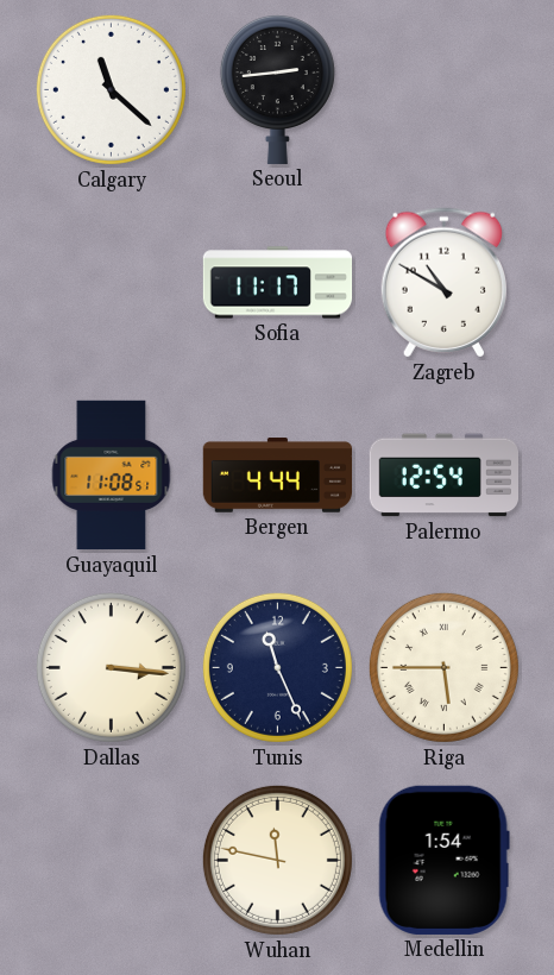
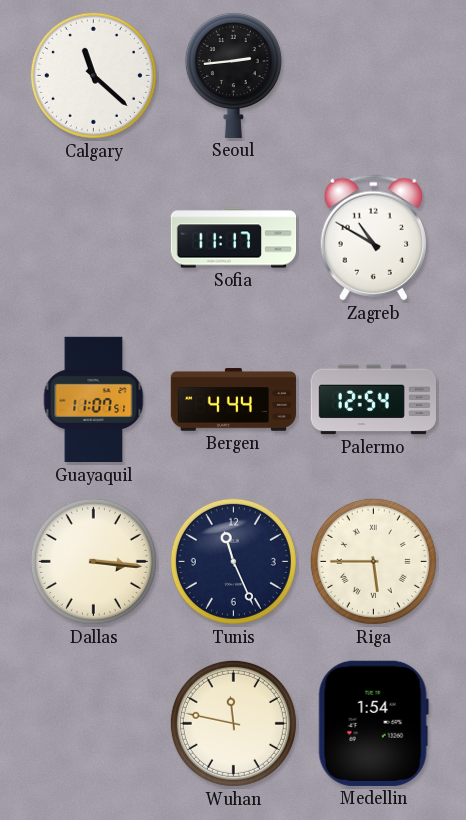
Guayaquil: 11:08 -> 11:07
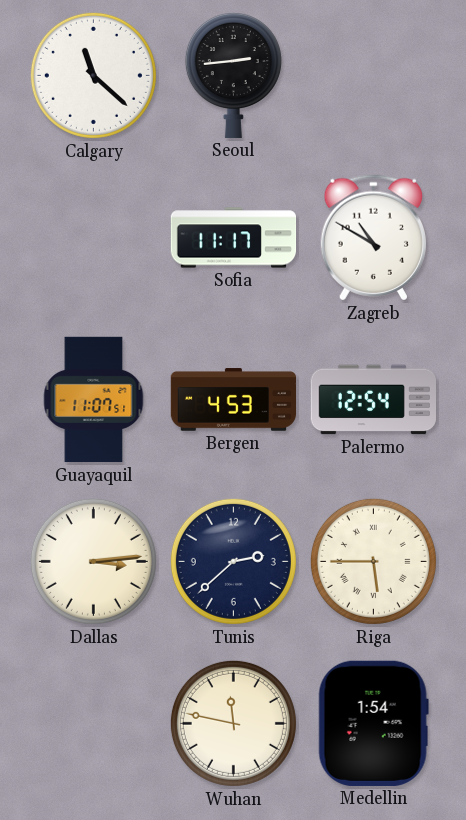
Bergen: 4:44 -> 4:53
Dallas: 3:16 -> 3:14
Tunis: 11:26 -> 2:38
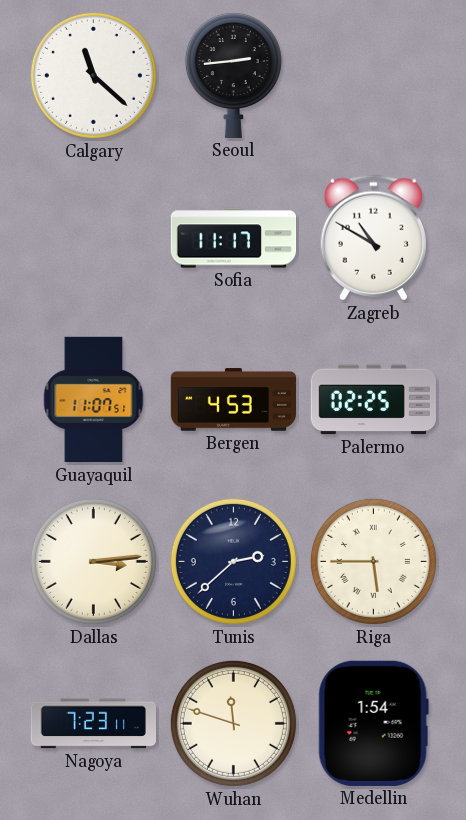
Palermo: 12:54 -> 02:25
Nagoya: none -> 7:23
Wuhan: 11:47 -> 11:48
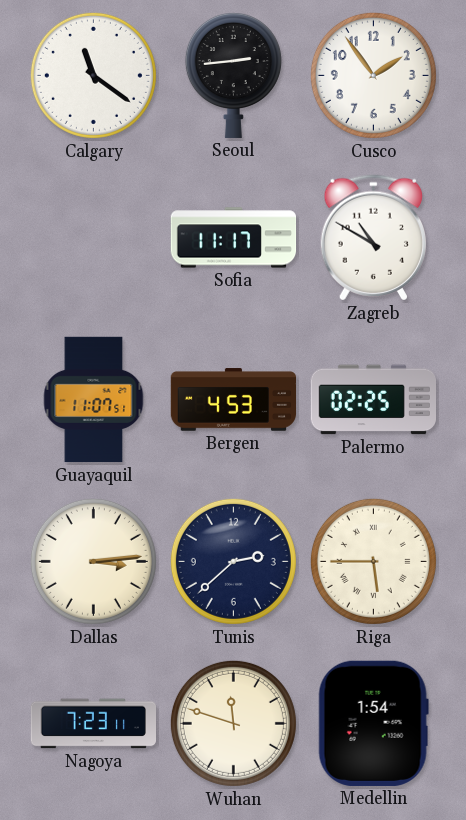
Calgary: 11:22 -> 11:21
Cusco: none -> 1:54
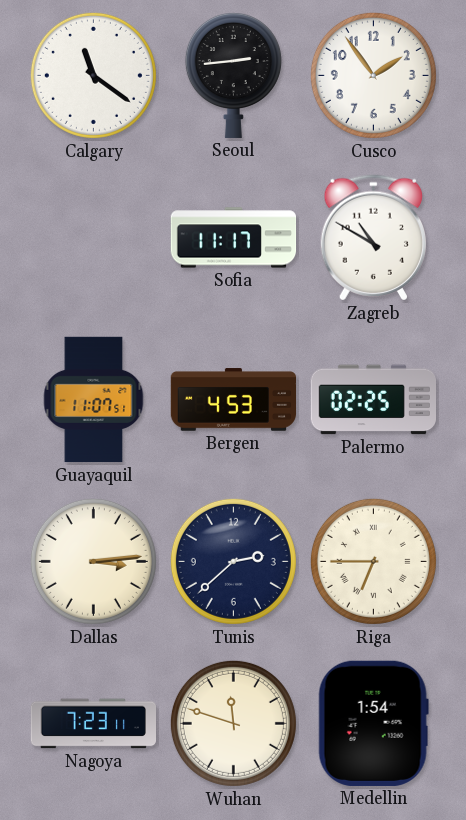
Riga: 5:45 -> 6:45
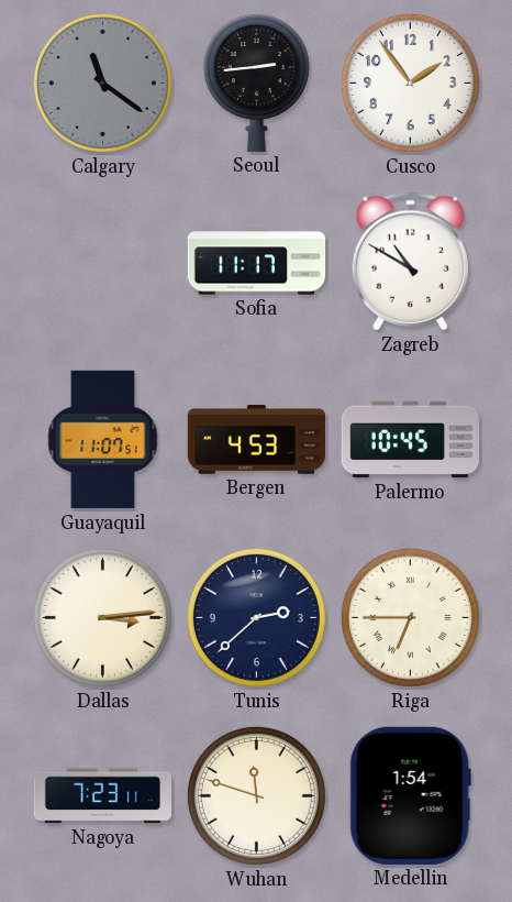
Calgary dial: white -> grey
Palermo: 02:25 -> 10:45
